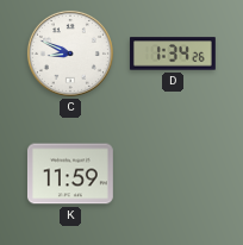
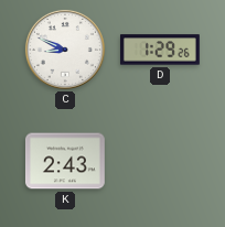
D: 1:34 -> 1:29
K: 11:59 -> 2:43
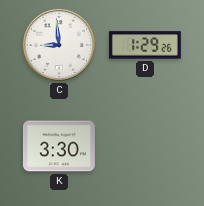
C: 8:49 -> 8:59
K: 2:43 -> 3:30
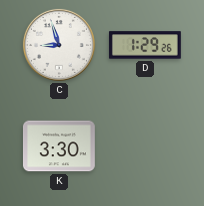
C: 8:59 -> 8:57
